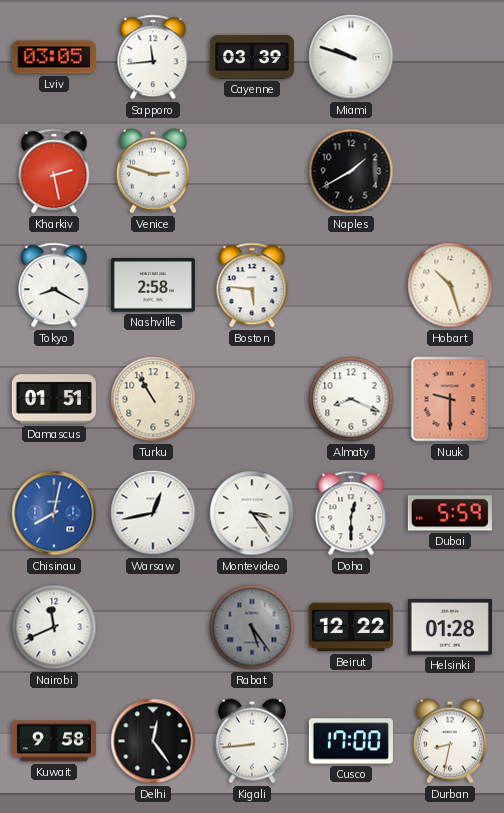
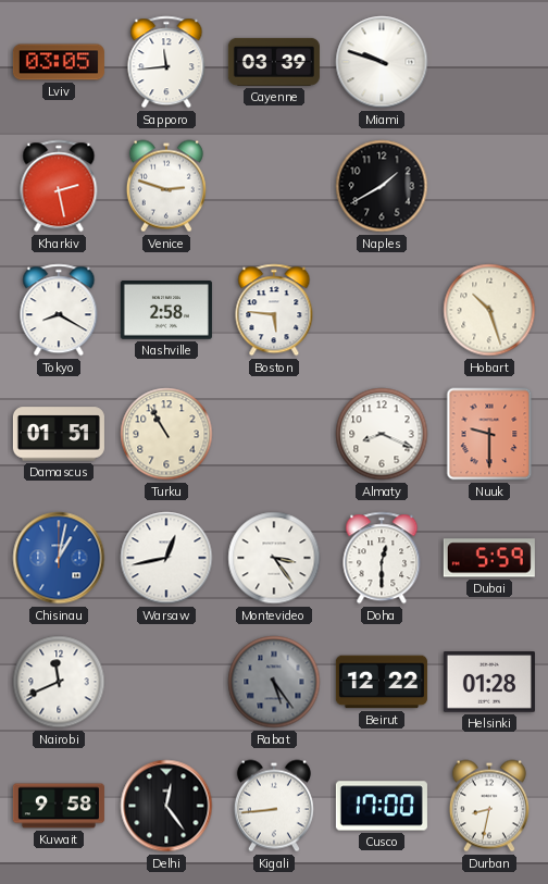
Chisinau: 8:02 -> 1:02
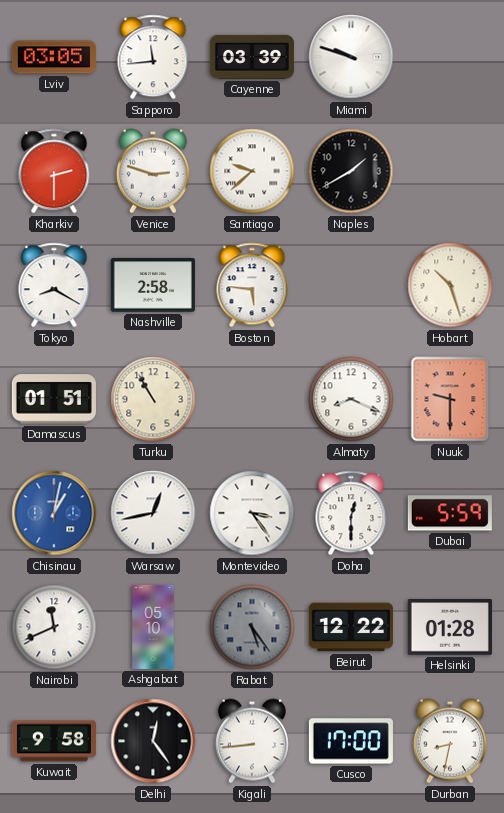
Kharkiv: 2:28 -> 2:30
Santiago: none -> 9:38
Ashgabat: none -> 05:10
